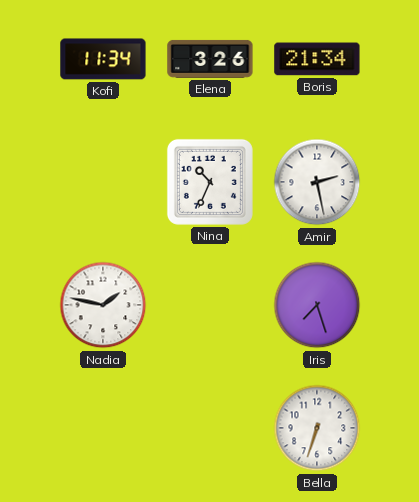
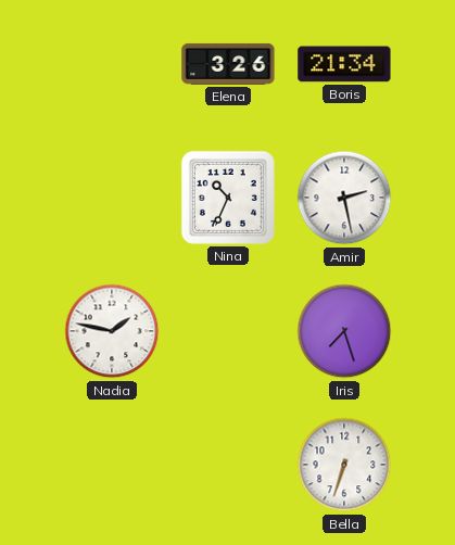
Kofi: 11:34 -> none
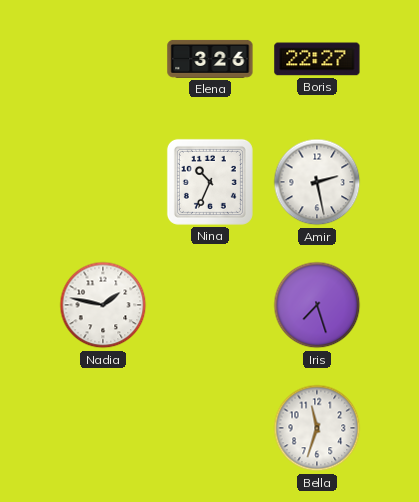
Boris: 21:34 -> 22:27
Bella: 6:33 -> 11:33
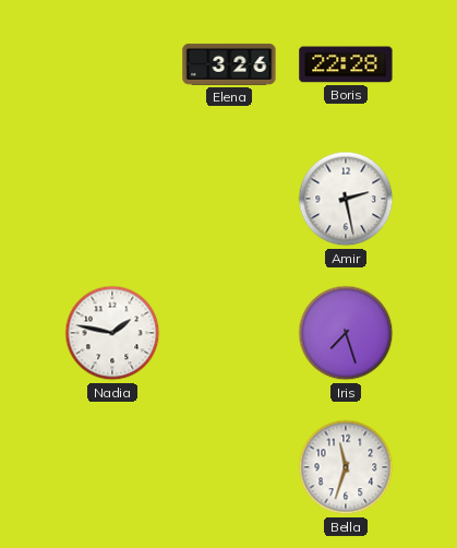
Boris: 22:27 -> 22:28
Nina: 10:34 -> none
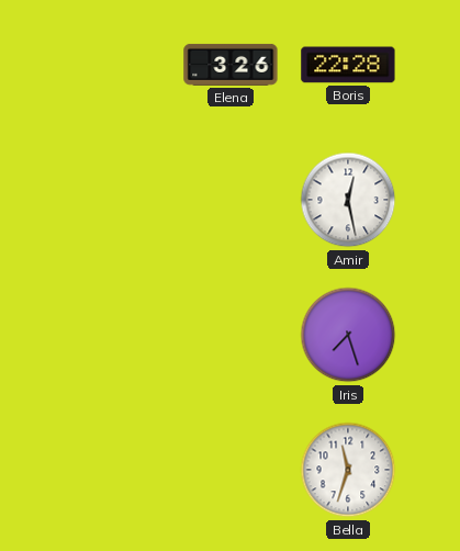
Amir: 2:28 -> 12:28
Nadia: 1:47 -> none
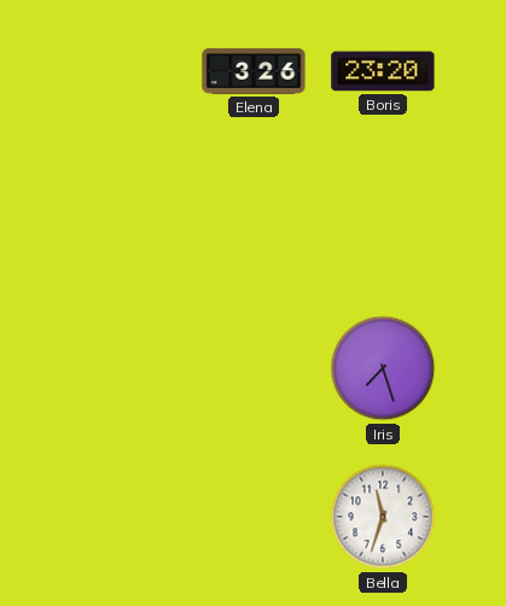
Boris: 22:28 -> 23:20
Amir: 12:28 -> none
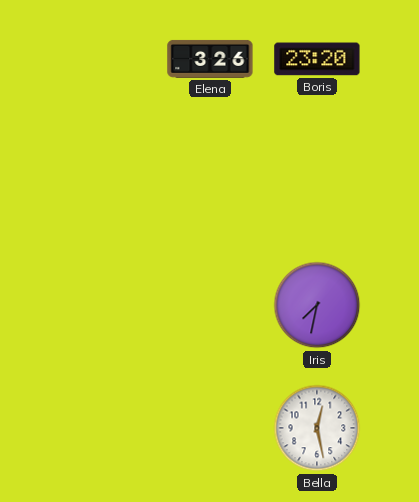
Iris: 7:27 -> 7:32
Bella: 11:33 -> 12:28
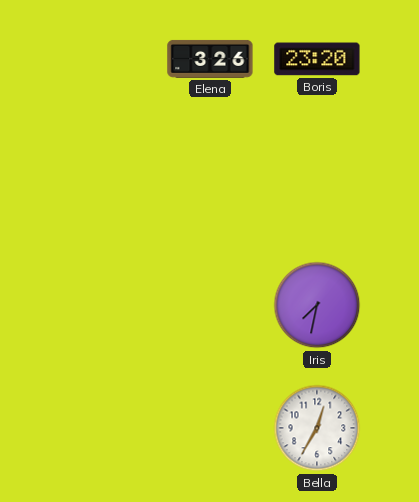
Bella: 12:28 -> 12:35
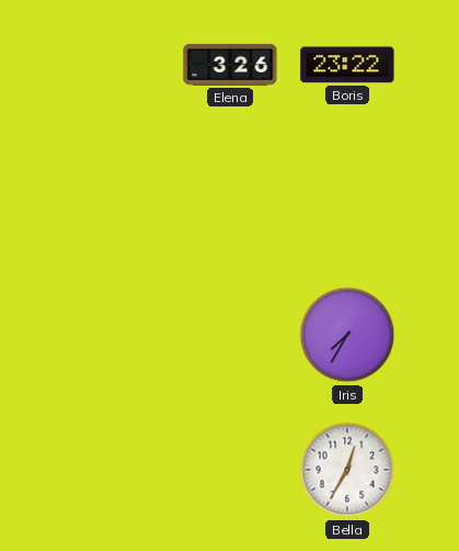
Boris: 23:20 -> 23:22
Iris: 7:32 -> 7:35
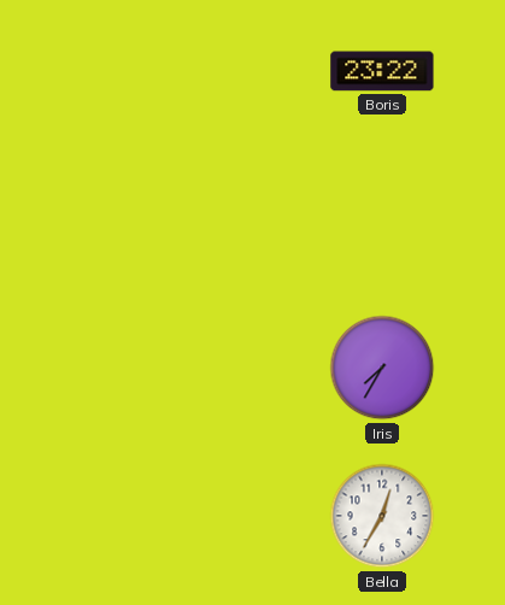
Elena: 3:26 -> none
